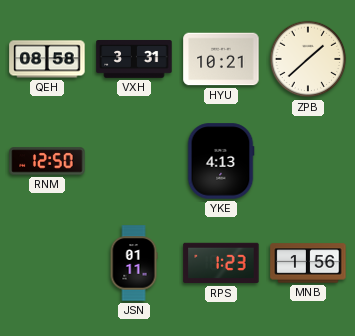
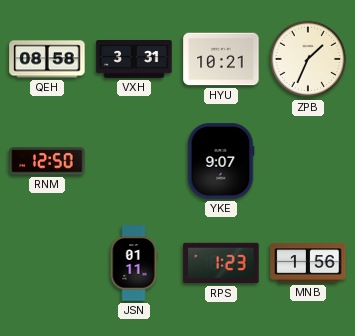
ZPB: 1:38 -> 1:34
YKE: 4:13 -> 9:07
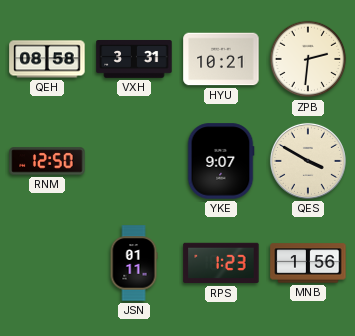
ZPB: 1:34 -> 2:31
QES: none -> 3:50
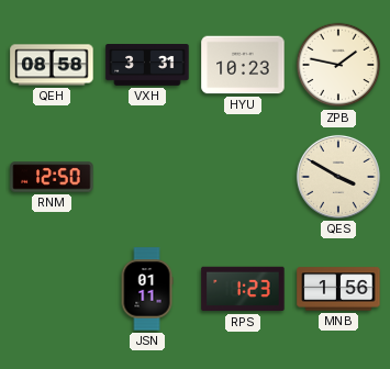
HYU: 10:21 -> 10:23
ZPB: 2:31 -> 1:47
YKE: 9:07 -> none
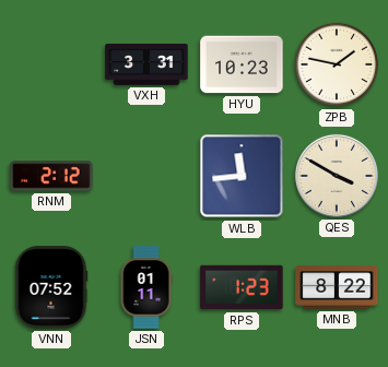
QEH: 08:58 -> none
RNM: 12:50 -> 2:12
WLB: none -> 11:44
VNN: none -> 07:52
MNB: 1:56 -> 8:22
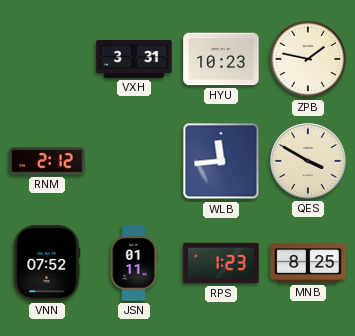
MNB: 8:22 -> 8:25
